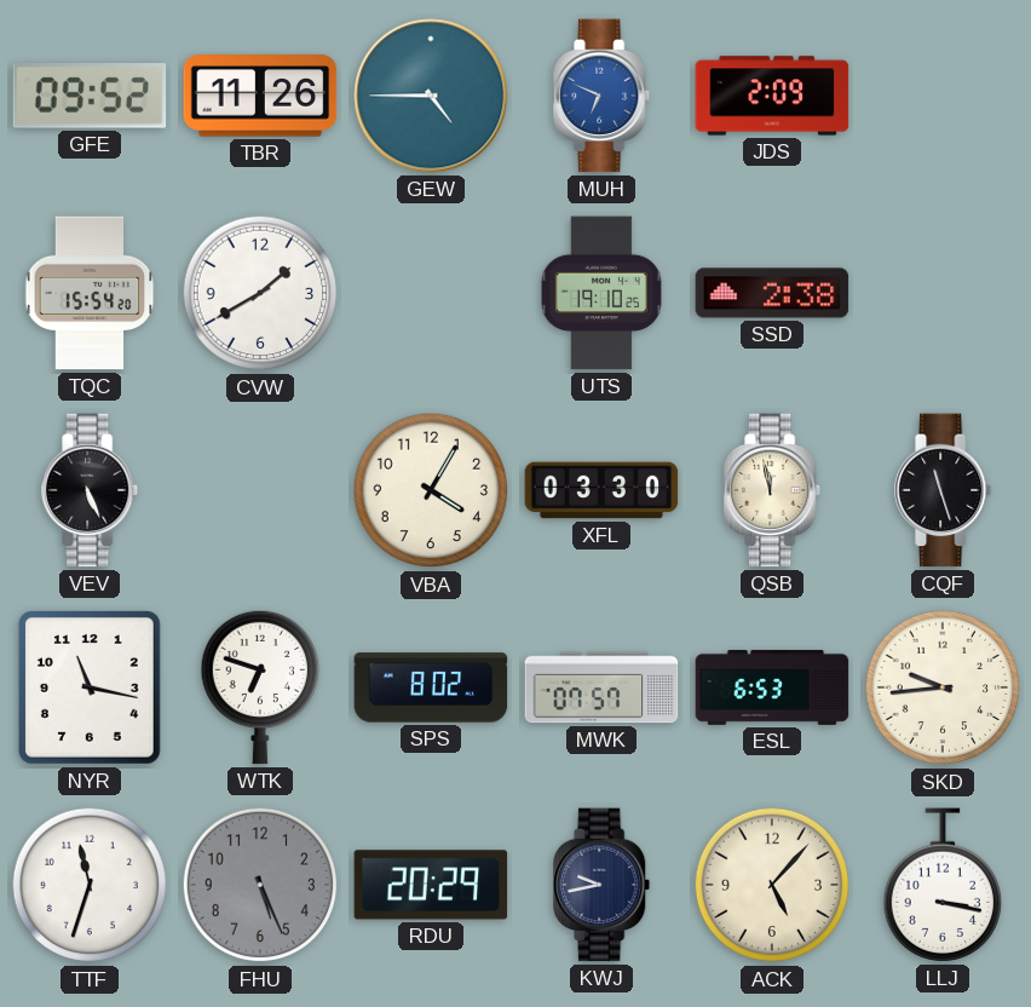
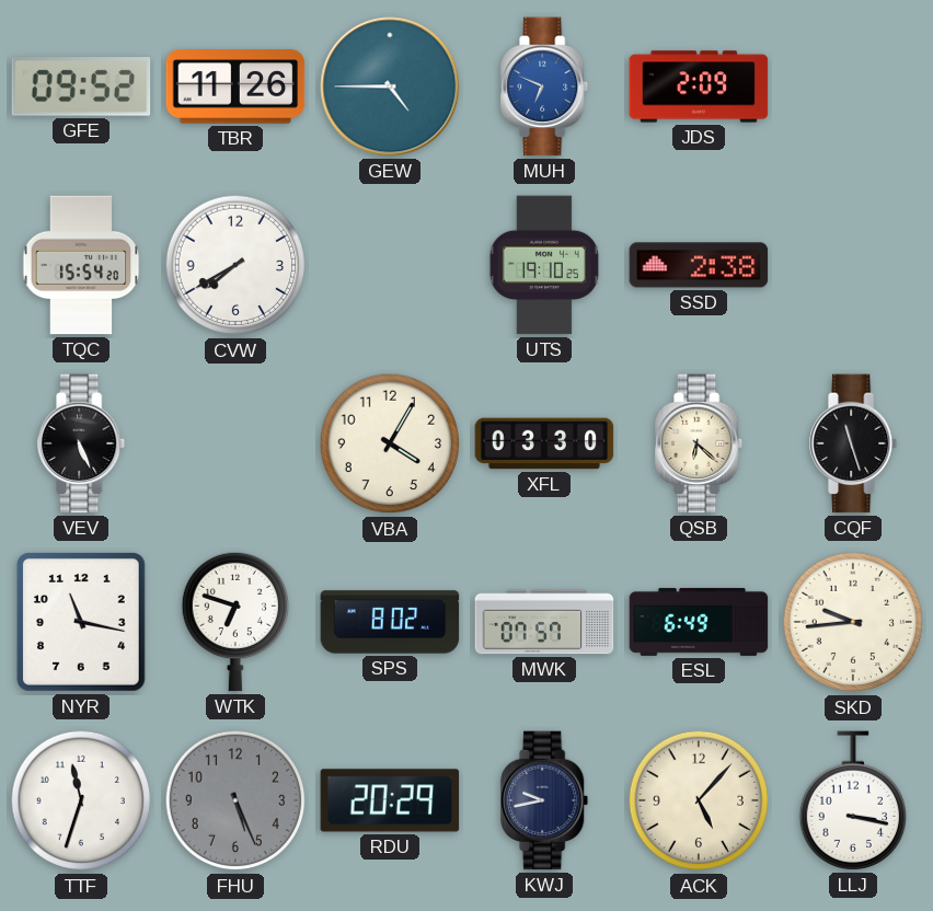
CVW: 1:40 -> 7:40
QSB: 11:58 -> 6:22
ESL: 6:53 -> 6:49
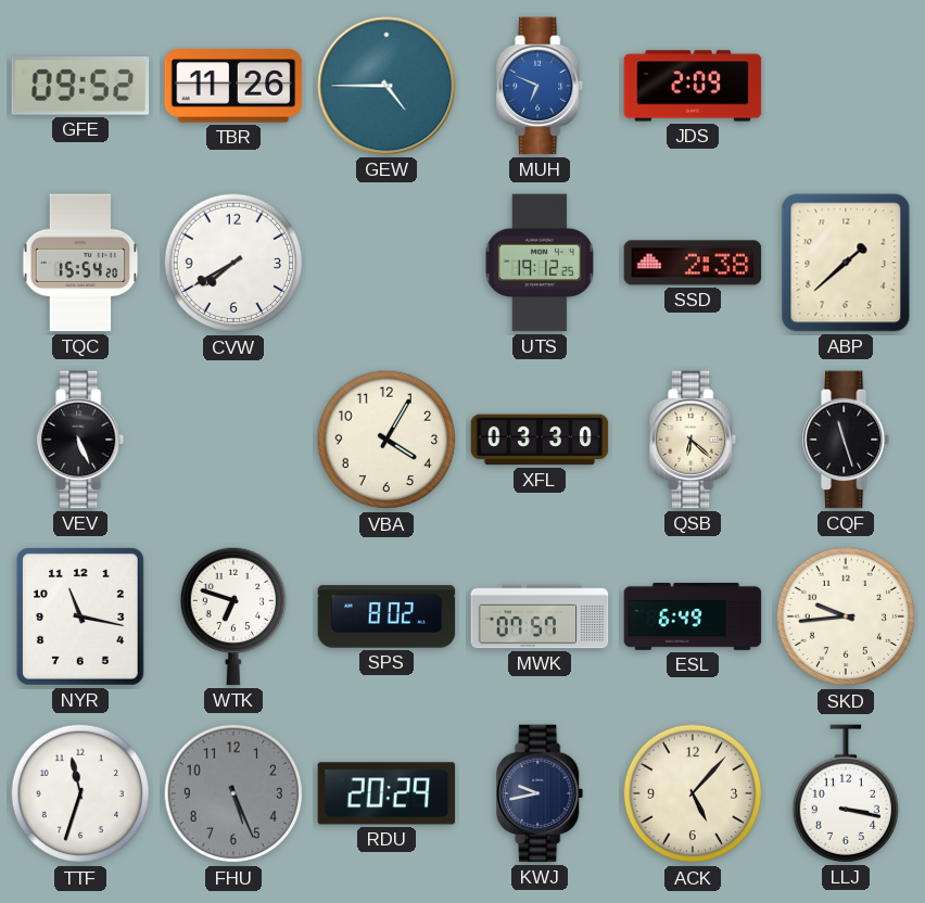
UTS: 19:10 -> 19:12
ABP: none -> 1:38
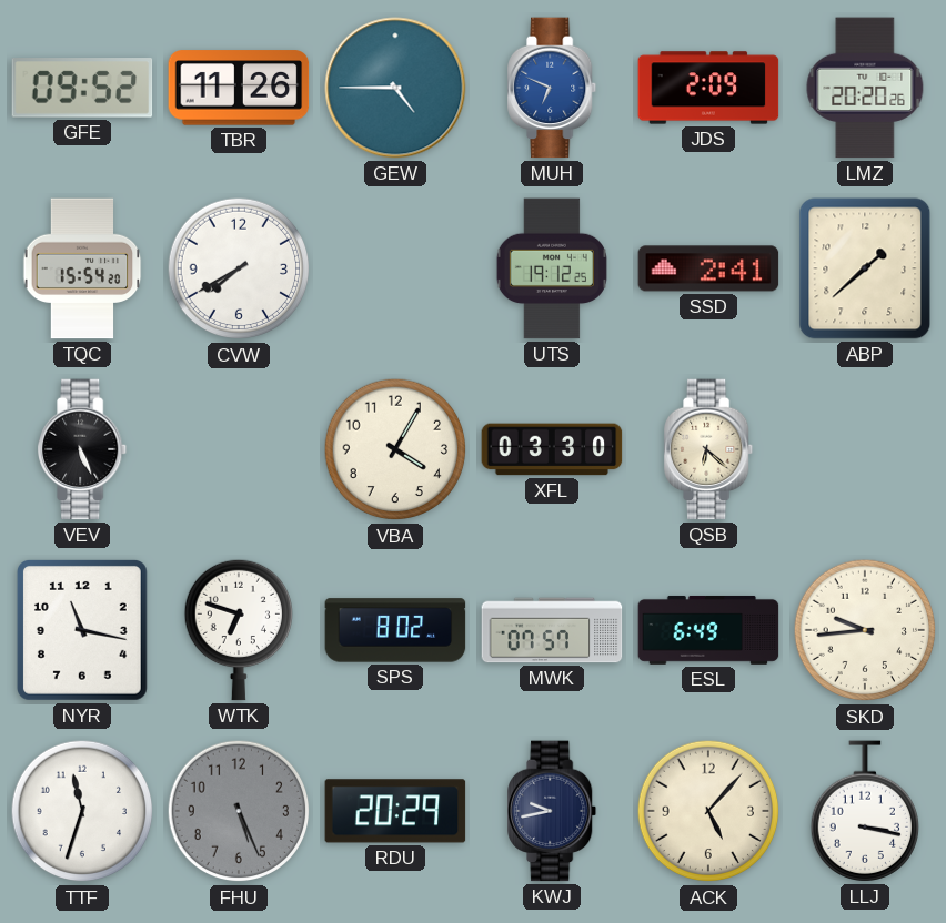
LMZ: none -> 20:20
SSD: 2:38 -> 2:41
CQF: 11:27 -> none
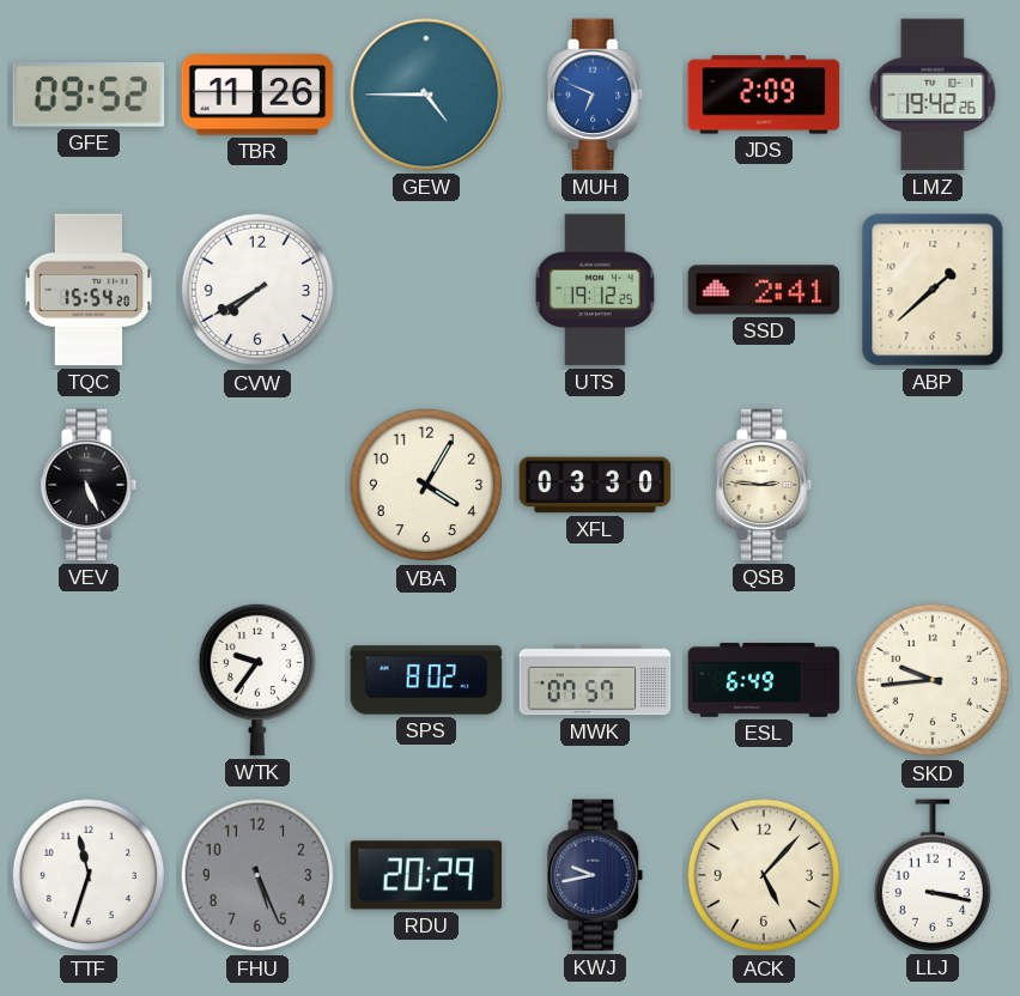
LMZ: 20:20 -> 19:42
QSB: 6:22 -> 2:46
NYR: 11:17 -> none
WTK: 6:48 -> 9:36
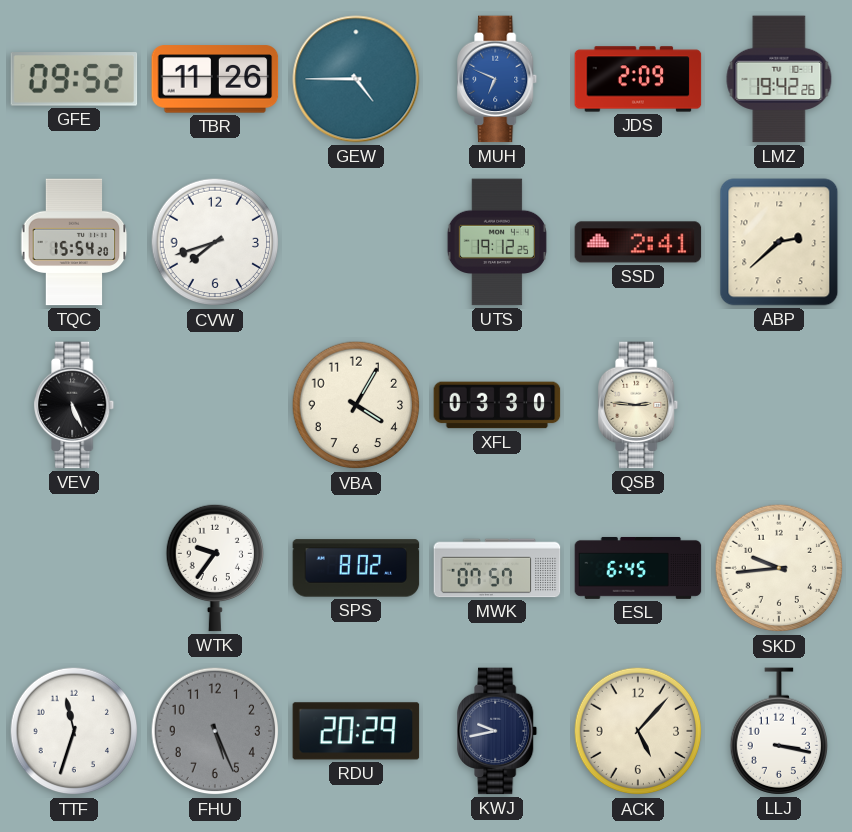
CVW: 7:40 -> 7:42
ABP: 1:38 -> 2:38
ESL: 6:49 -> 6:45
